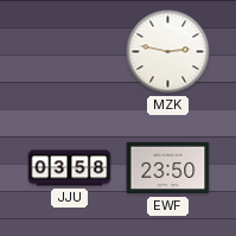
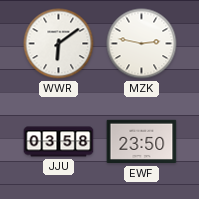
WWR: none -> 6:09
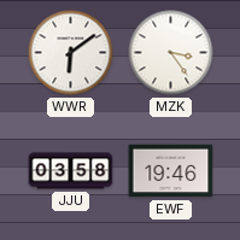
MZK: 2:47 -> 3:24
EWF: 23:50 -> 19:46
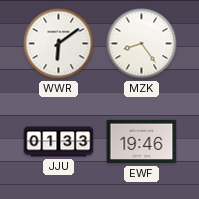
MZK: 3:24 -> 8:24
JJU: 03:58 -> 01:33
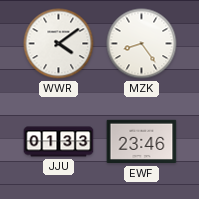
WWR: 6:09 -> 4:09
EWF: 19:46 -> 23:46
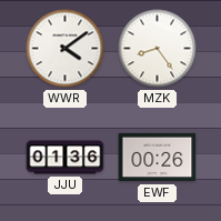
JJU: 01:33 -> 01:36
EWF: 23:46 -> 00:26
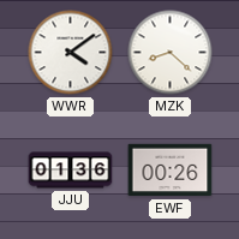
MZK: 8:24 -> 8:22
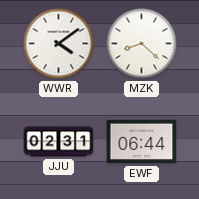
JJU: 01:36 -> 02:31
EWF: 00:26 -> 06:44
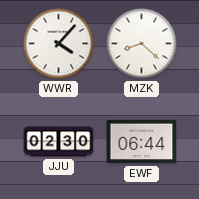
WWR: 4:09 -> 4:07
JJU: 02:31 -> 02:30
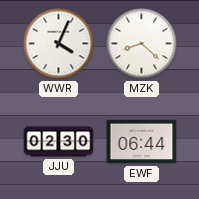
WWR: 4:07 -> 4:04
